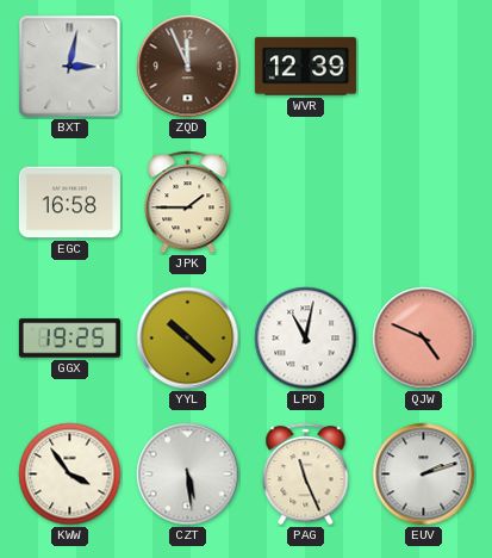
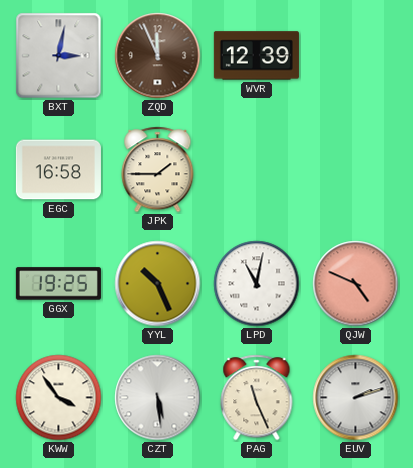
YYL: 10:22 -> 10:26
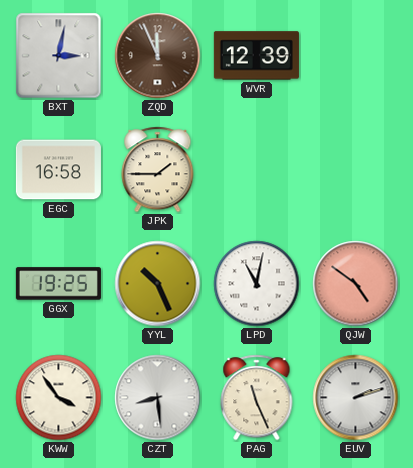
QJW: 4:49 -> 4:51
CZT: 5:29 -> 8:29
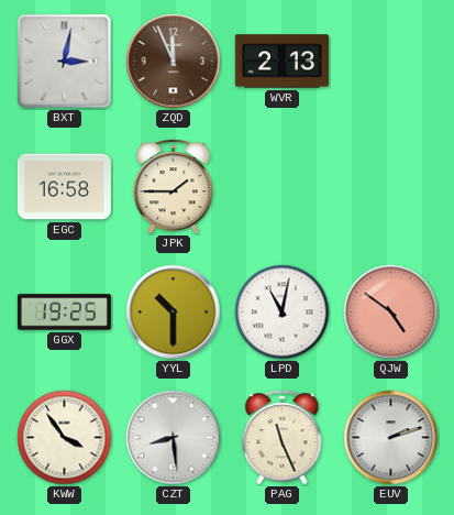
WVR: 12:39 -> 2:13
YYL: 10:26 -> 10:30
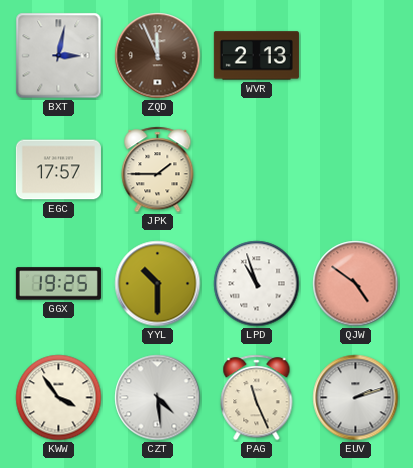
EGC: 16:58 -> 17:57
LPD: 11:02 -> 10:57
CZT: 8:29 -> 4:29
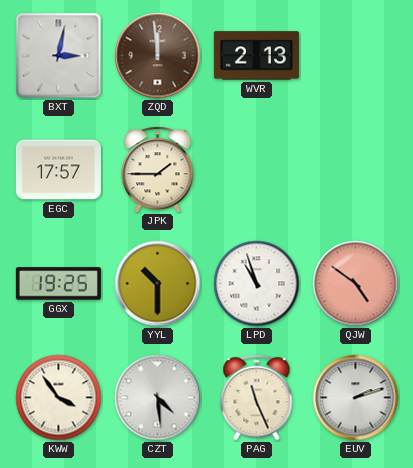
ZQD: 11:56 -> 11:59
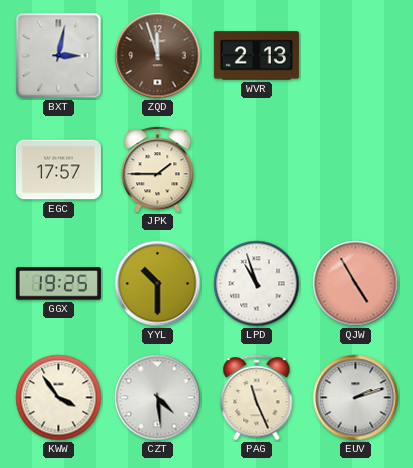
ZQD: 11:59 -> 11:57
QJW: 4:51 -> 4:55
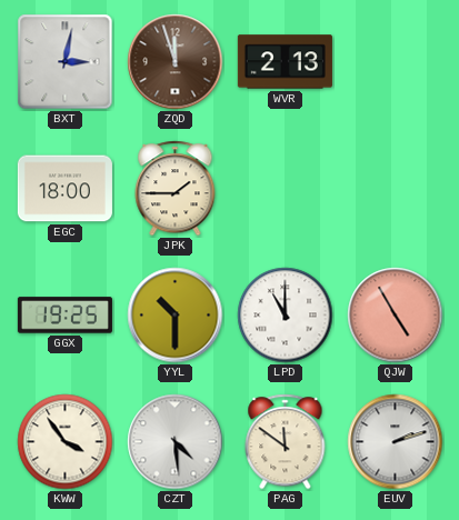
EGC: 17:57 -> 18:00
LPD: 10:57 -> 11:00
PAG: 11:26 -> 11:51
